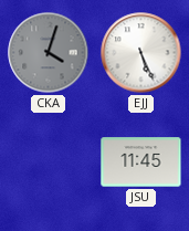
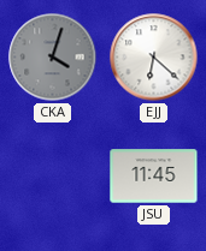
EJJ: 5:26 -> 6:22
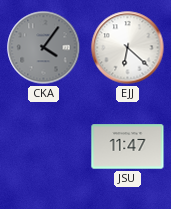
CKA: 4:03 -> 4:06
JSU: 11:45 -> 11:47
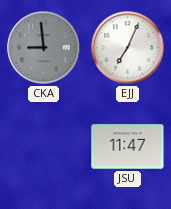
CKA: 4:06 -> 8:59
EJJ: 6:22 -> 7:04
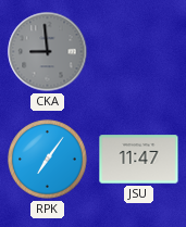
EJJ: 7:04 -> none
RPK: none -> 7:06
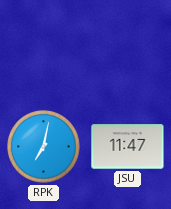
CKA: 8:59 -> none
RPK: 7:06 -> 7:02
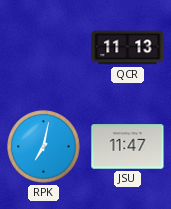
QCR: none -> 11:13
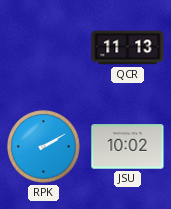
RPK: 7:02 -> 2:10
JSU: 11:47 -> 10:02
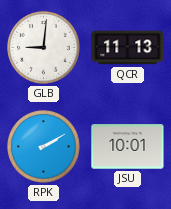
GLB: none -> 9:01
JSU: 10:02 -> 10:01
